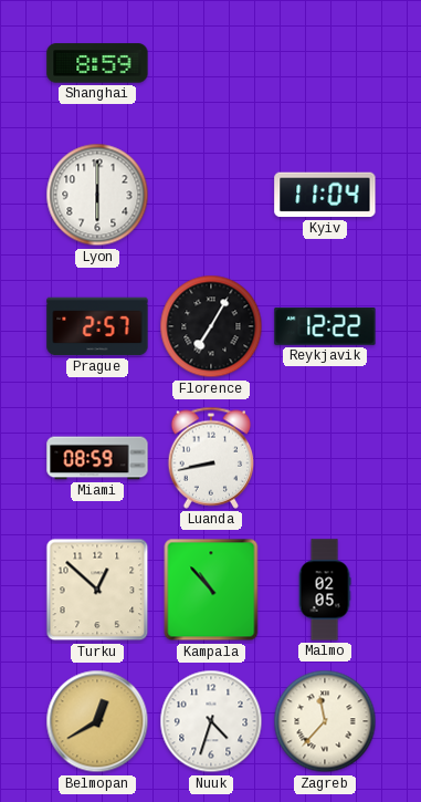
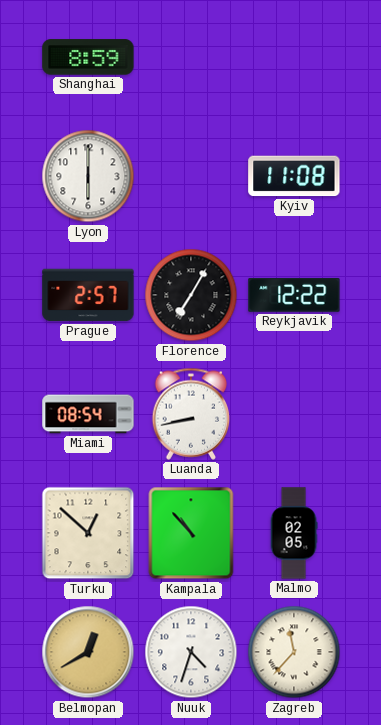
Kyiv: 11:04 -> 11:08
Miami: 08:59 -> 08:54
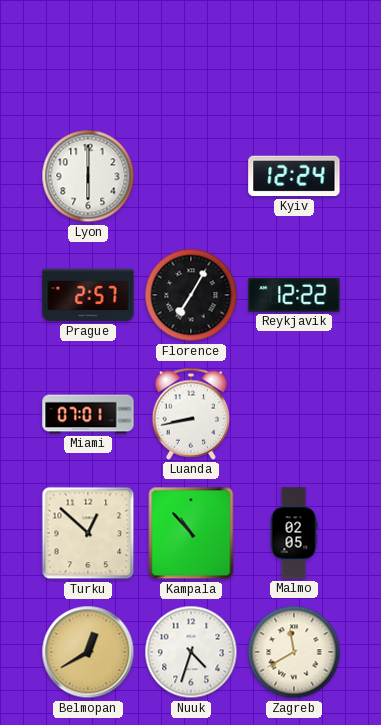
Shanghai: 8:59 -> none
Kyiv: 11:08 -> 12:24
Miami: 08:54 -> 07:01
Zagreb: 11:37 -> 11:40
